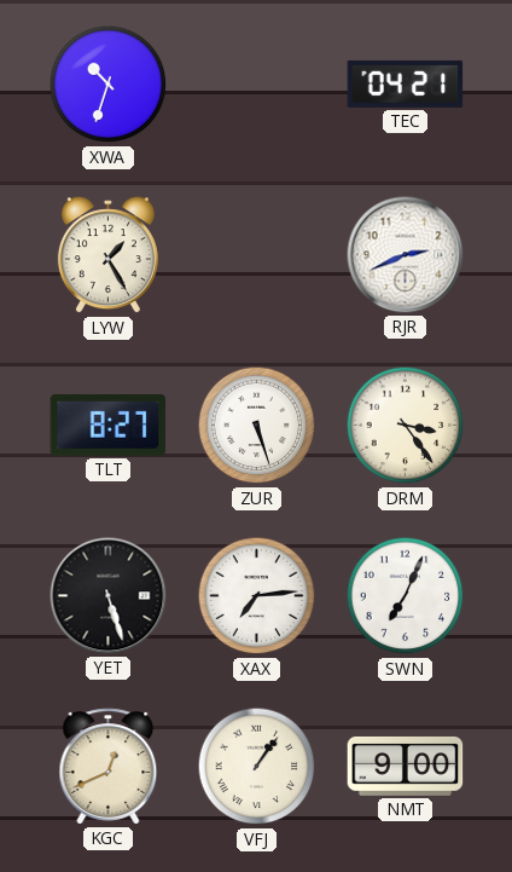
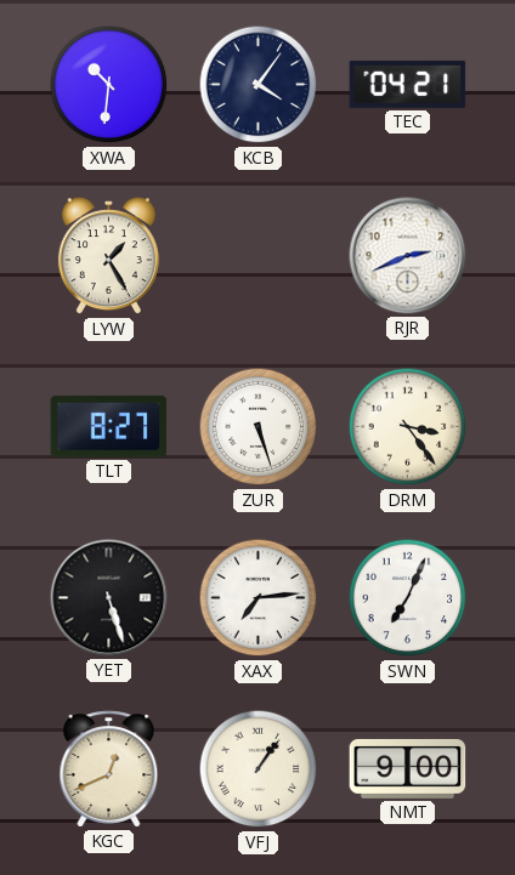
XWA: 10:33 -> 10:31
KCB: none -> 4:06
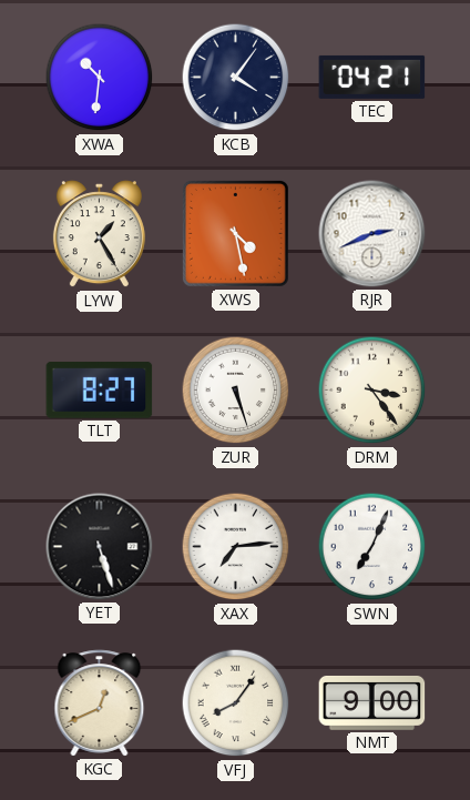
XWS: none -> 4:28
VFJ: 1:06 -> 8:06
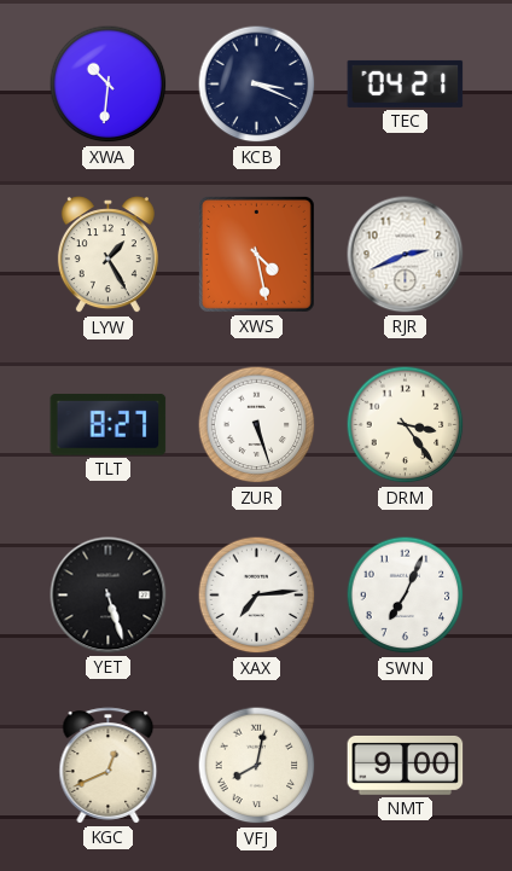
KCB: 4:06 -> 3:19
VFJ: 8:06 -> 8:02
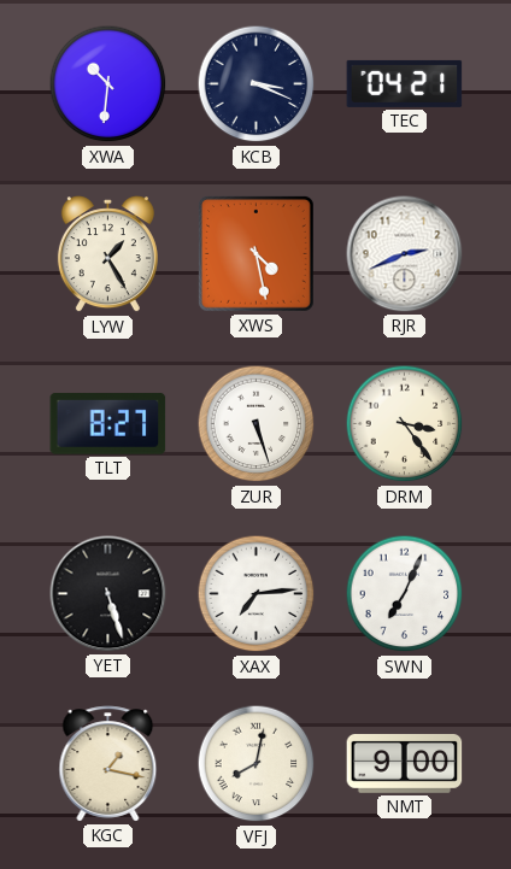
KGC: 12:41 -> 1:17
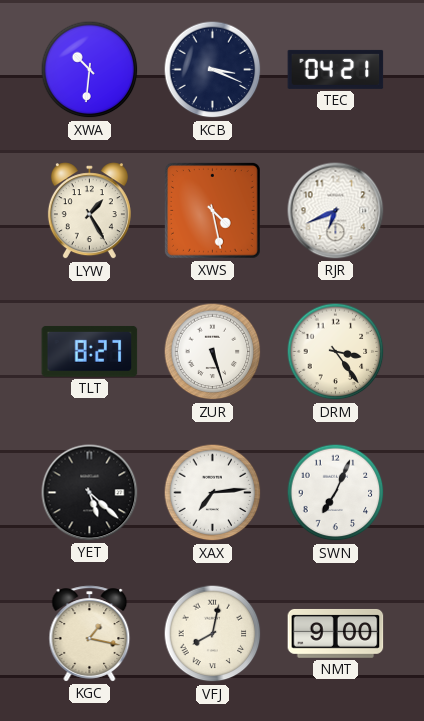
RJR: 2:41 -> 6:41
YET: 5:27 -> 5:22
